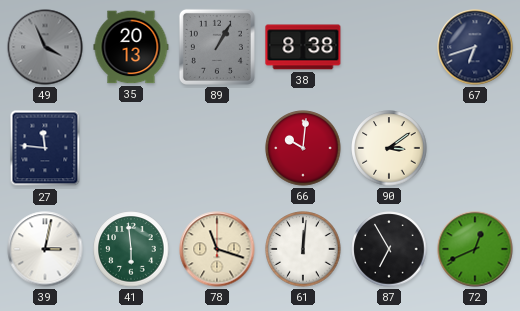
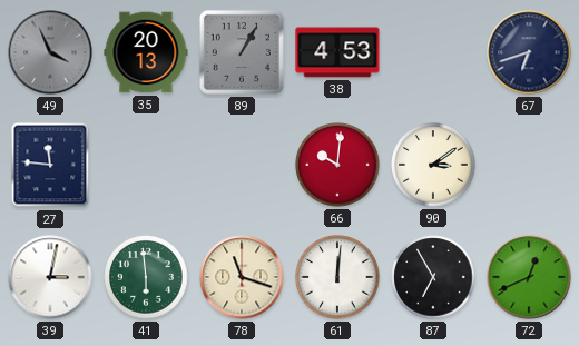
38: 8:38 -> 4:53
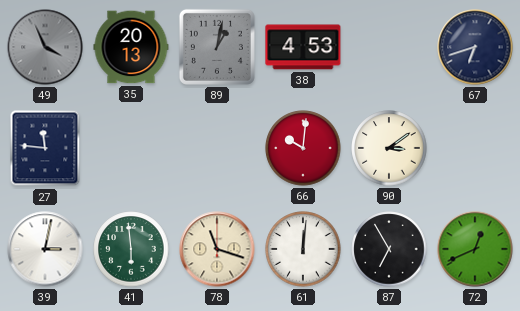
89: 1:05 -> 1:02
